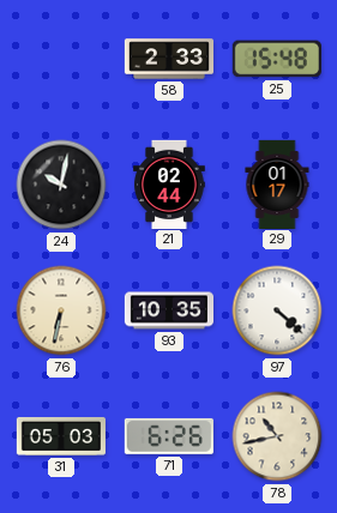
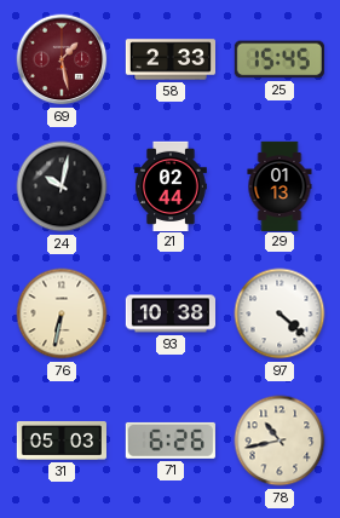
69: none -> 1:28
25: 15:48 -> 15:45
29: 01:17 -> 01:13
93: 10:35 -> 10:38
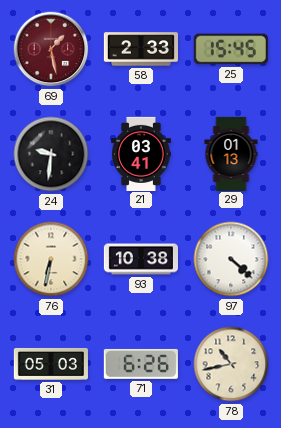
24: 10:02 -> 9:31
21: 02:44 -> 03:41
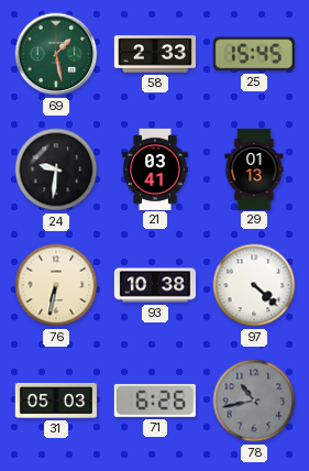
69 dial: burgundy -> green
78 dial: cream -> grey
